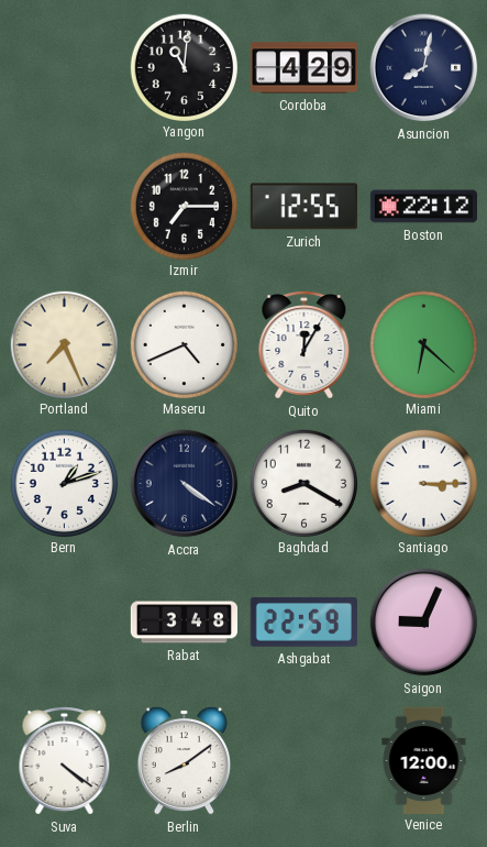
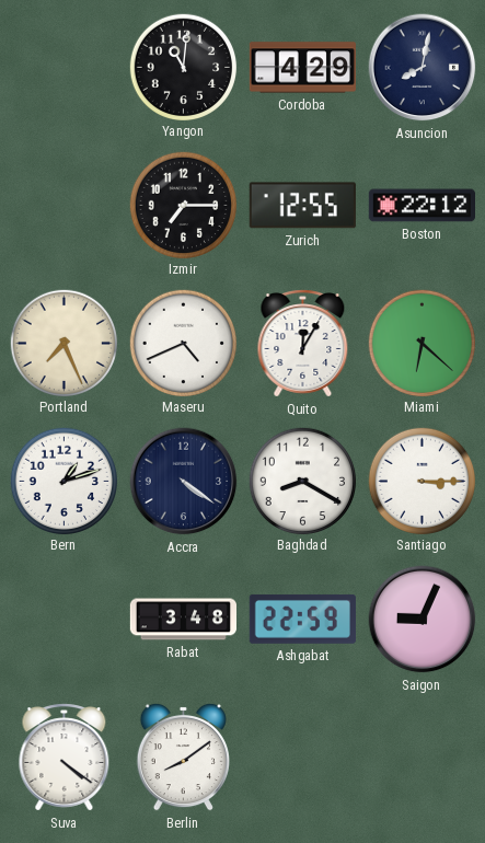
Venice: 12:00 -> none
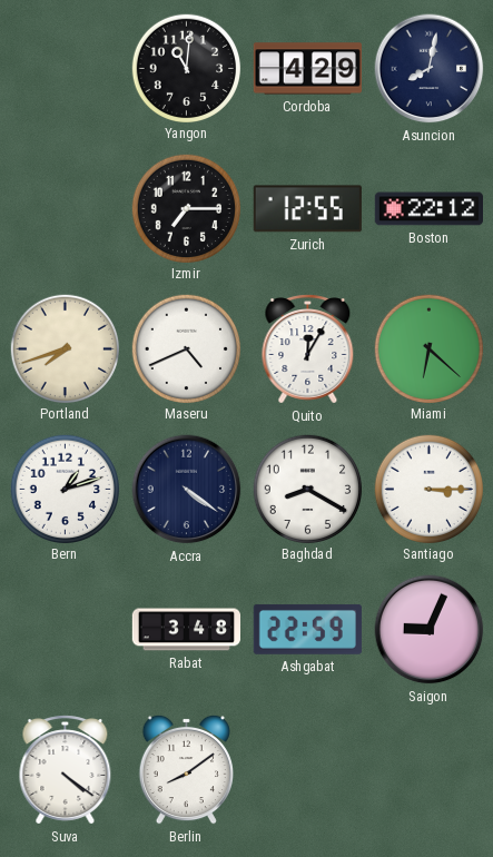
Portland: 7:26 -> 7:42
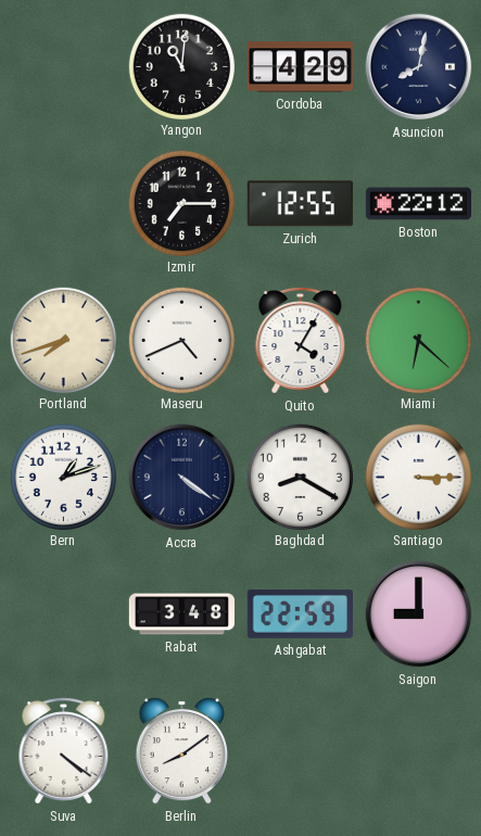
Quito: 12:05 -> 4:05
Saigon: 9:04 -> 9:00
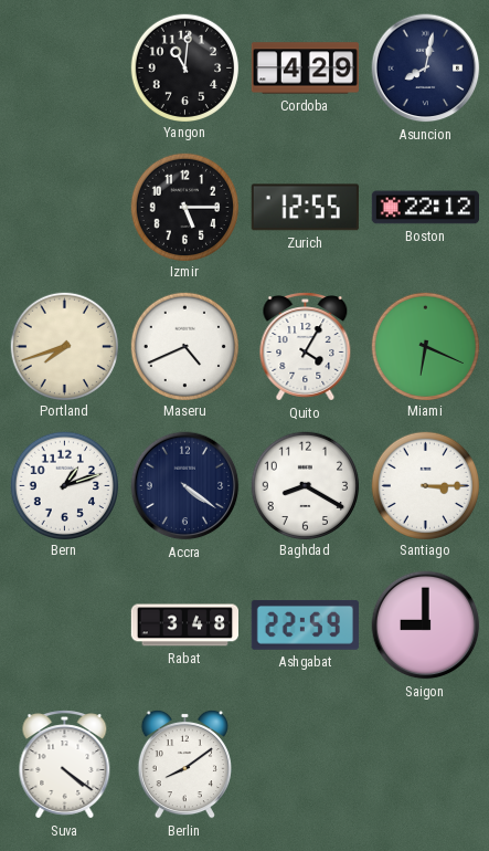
Izmir: 7:15 -> 5:15
Miami: 6:22 -> 6:19
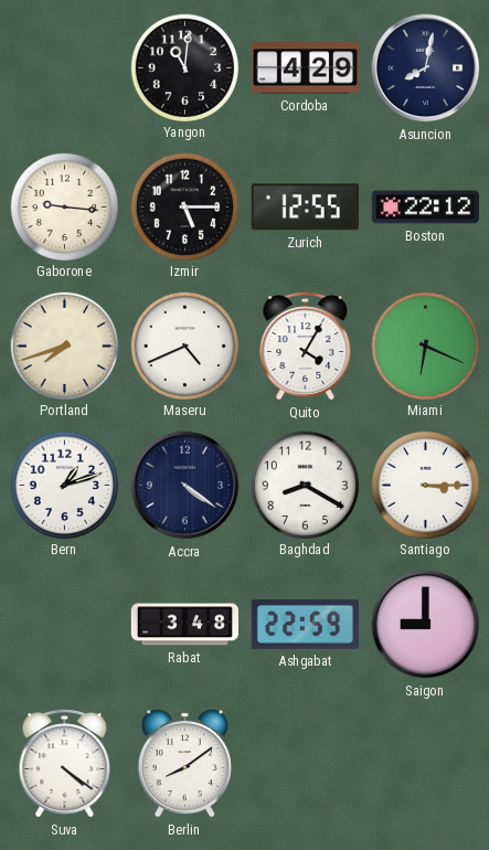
Gaborone: none -> 9:16
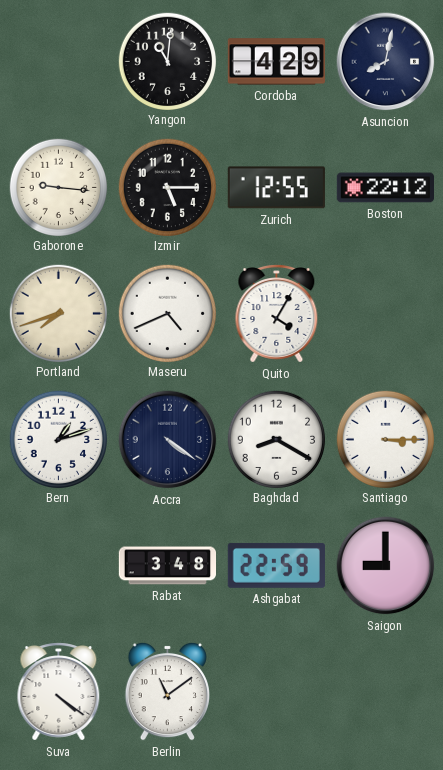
Miami: 6:19 -> none
Berlin: 8:09 -> 11:09
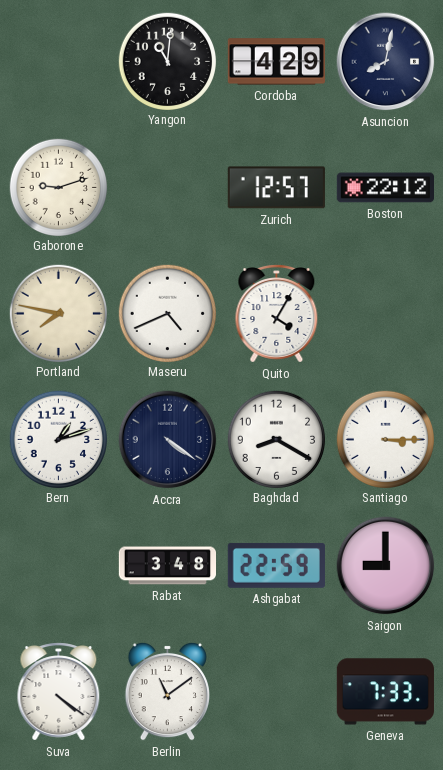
Gaborone: 9:16 -> 9:12
Izmir: 5:15 -> none
Zurich: 12:55 -> 12:57
Portland: 7:42 -> 7:47
Geneva: none -> 7:33
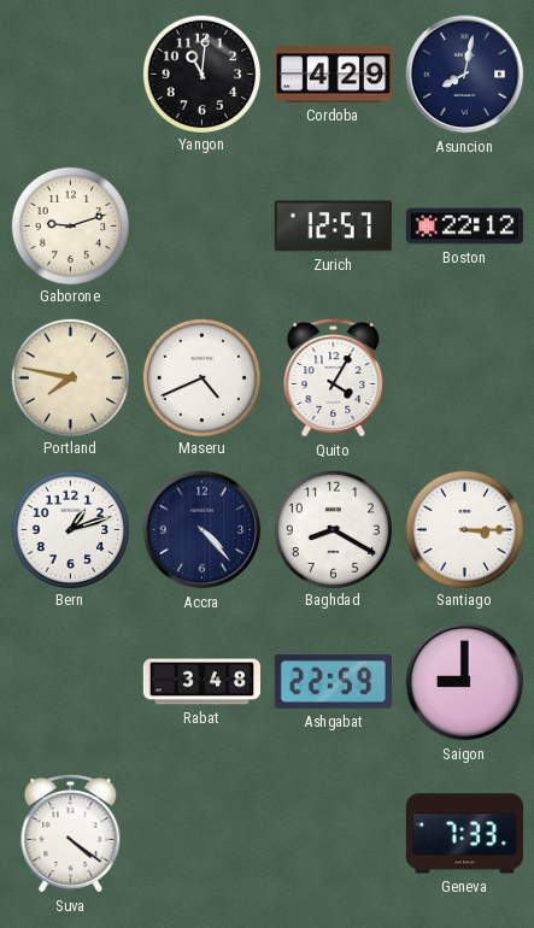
Accra: 4:21 -> 4:23
Berlin: 11:09 -> none
